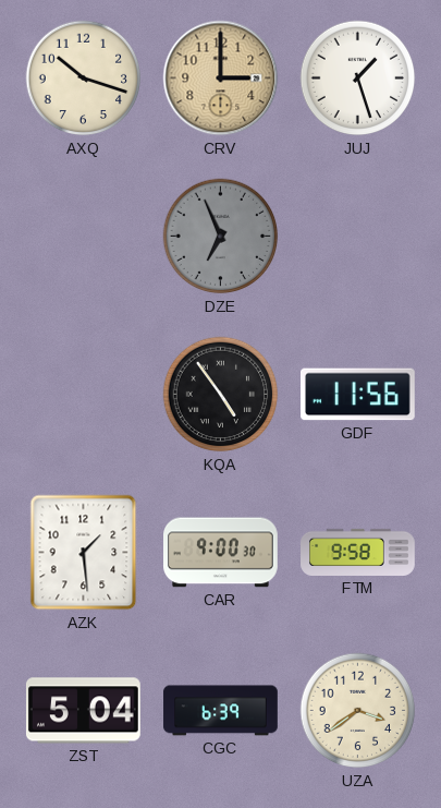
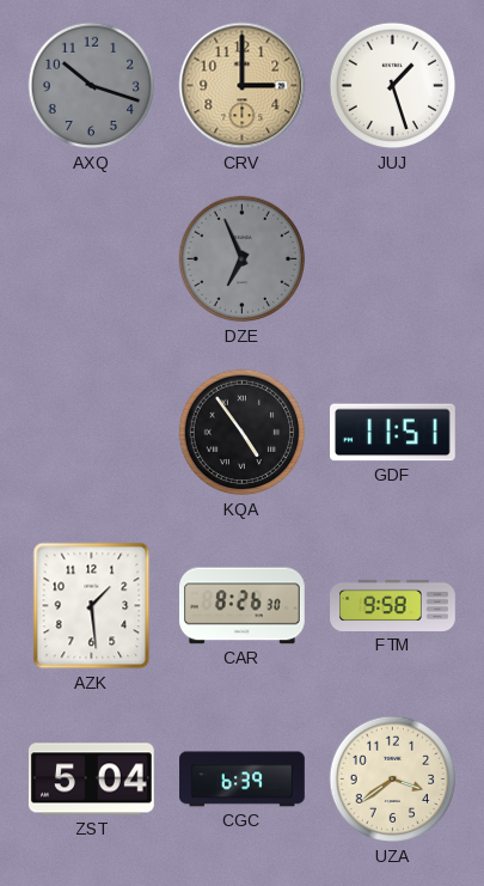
AXQ dial: cream -> grey
GDF: 11:56 -> 11:51
CAR: 9:00 -> 8:26
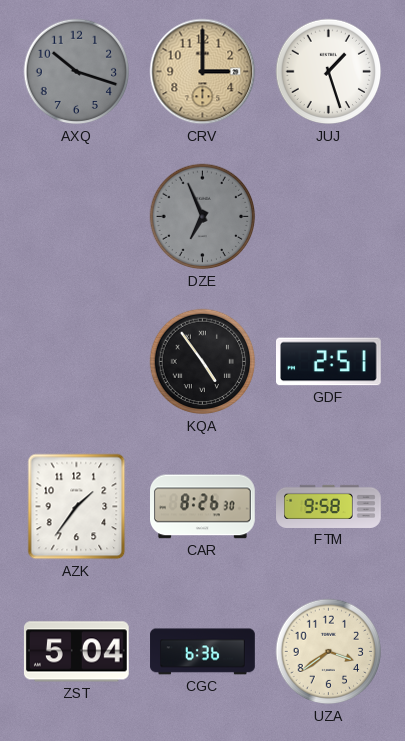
GDF: 11:51 -> 2:51
AZK: 1:29 -> 1:36
CGC: 6:39 -> 6:36
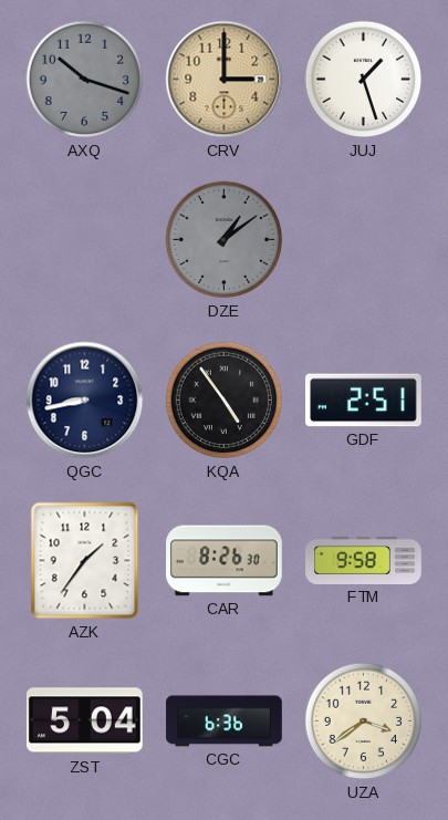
DZE: 6:56 -> 1:09
QGC: none -> 8:43
